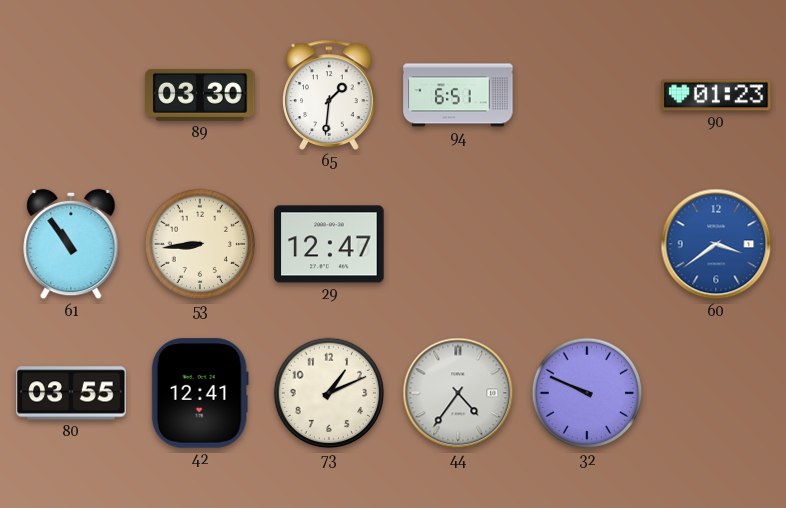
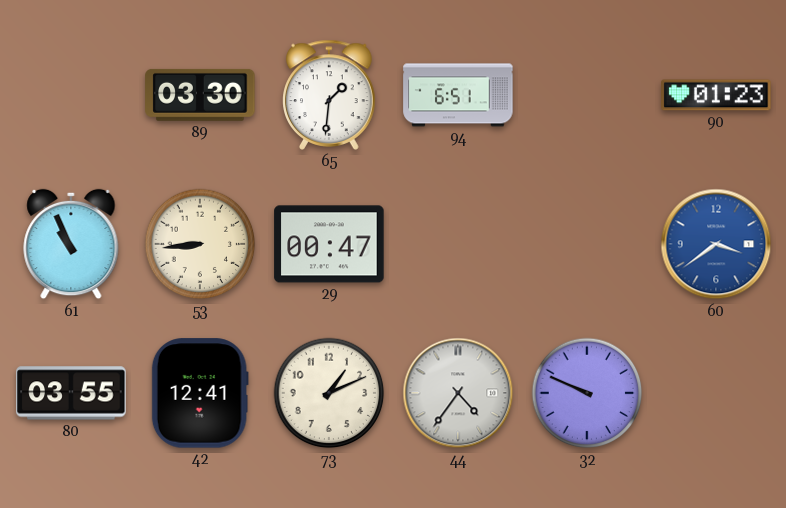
61: 10:54 -> 10:56
29: 12:47 -> 00:47
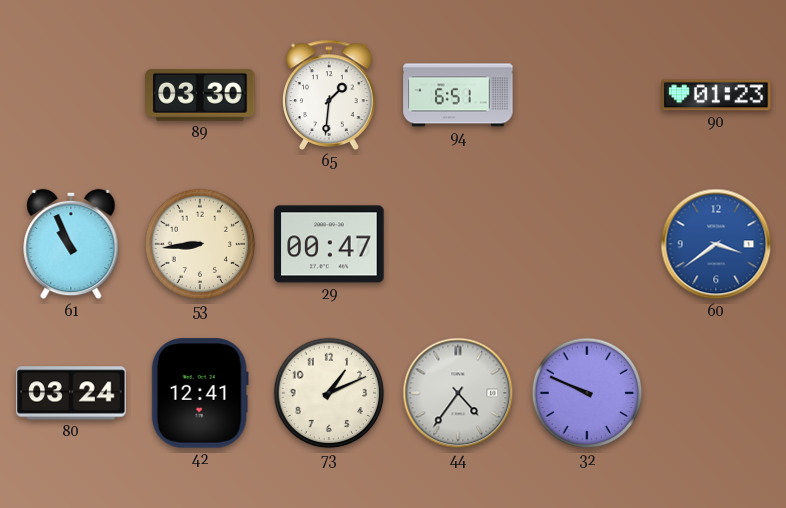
80: 03:55 -> 03:24
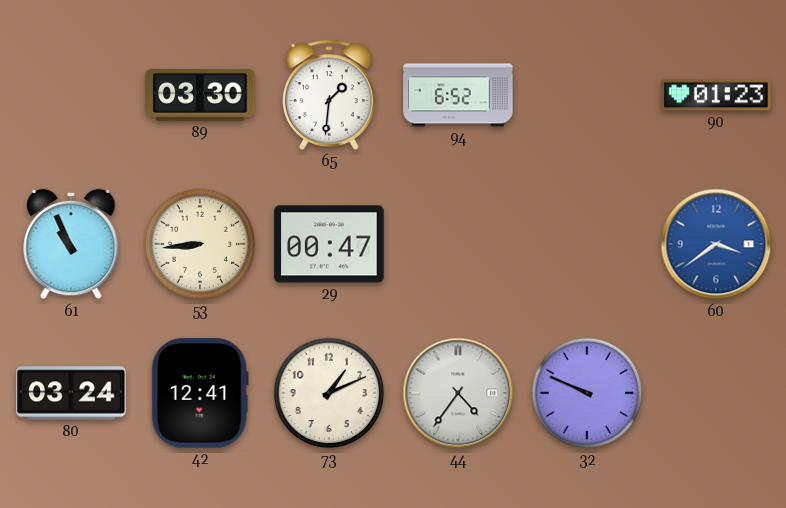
94: 6:51 -> 6:52
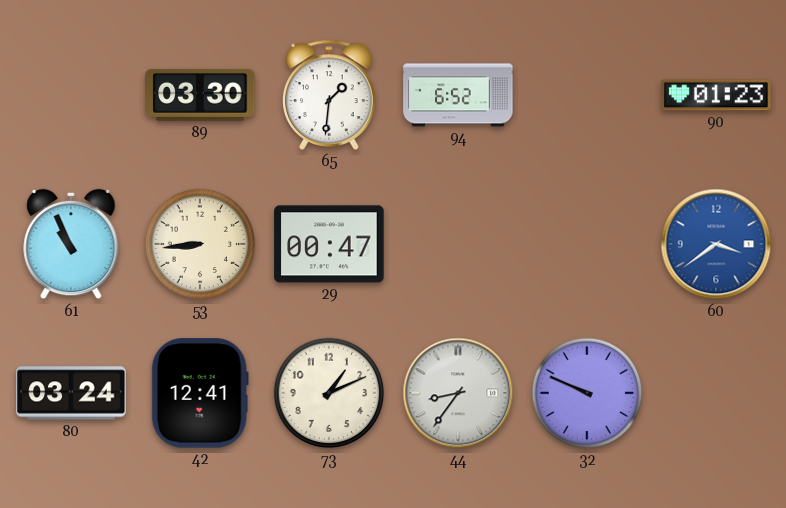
44: 4:36 -> 8:36
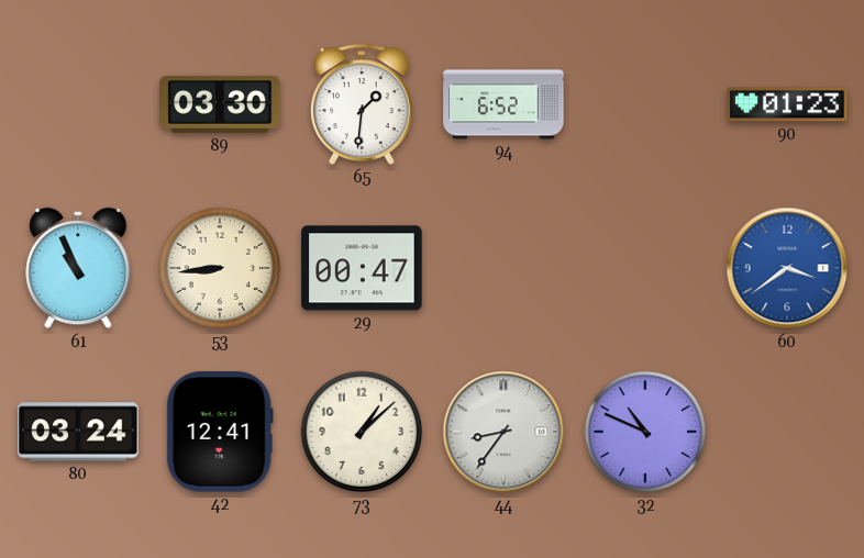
73: 1:11 -> 1:08
32: 9:49 -> 10:49
